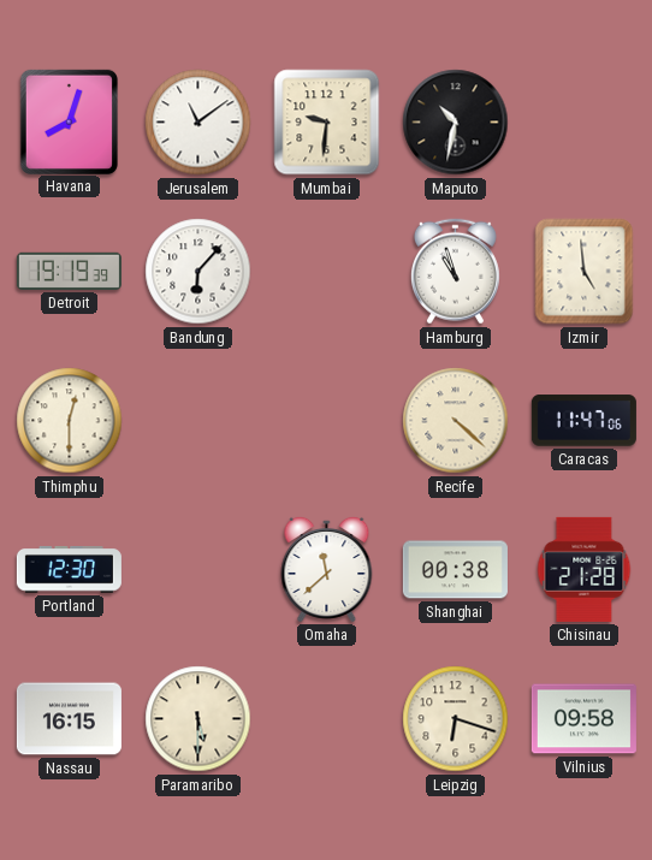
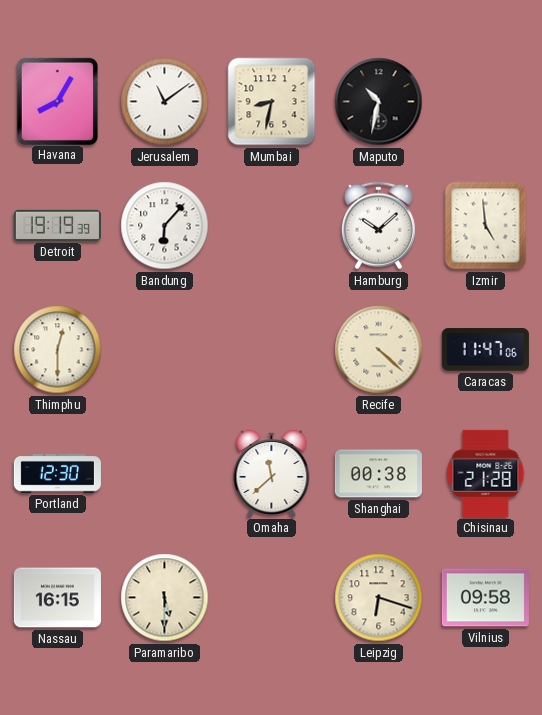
Havana: 8:03 -> 8:05
Mumbai: 9:31 -> 8:32
Hamburg: 10:57 -> 10:08
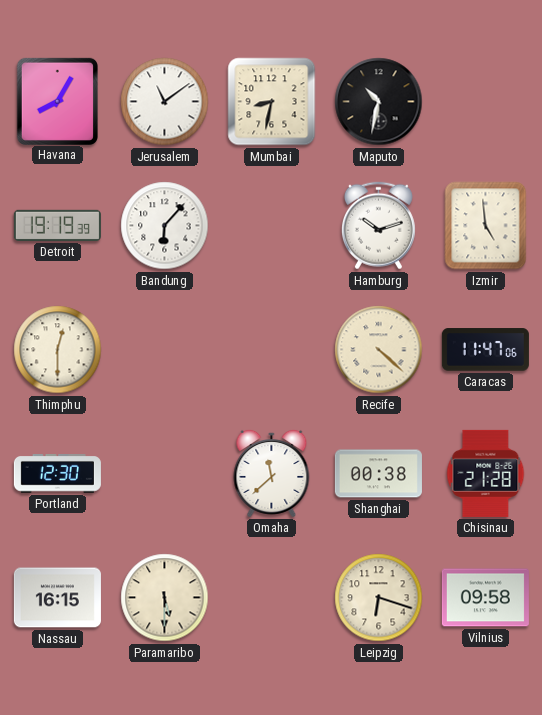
Hamburg: 10:08 -> 10:12
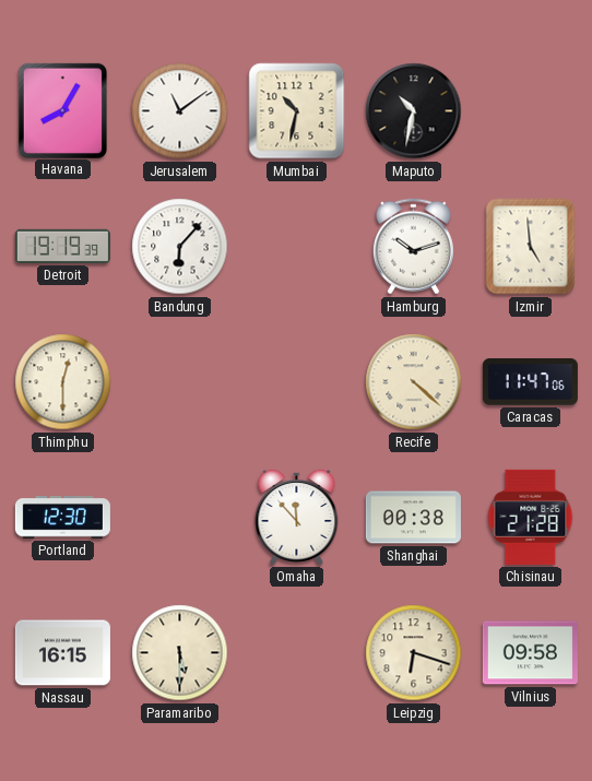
Mumbai: 8:32 -> 10:32
Omaha: 11:38 -> 11:53
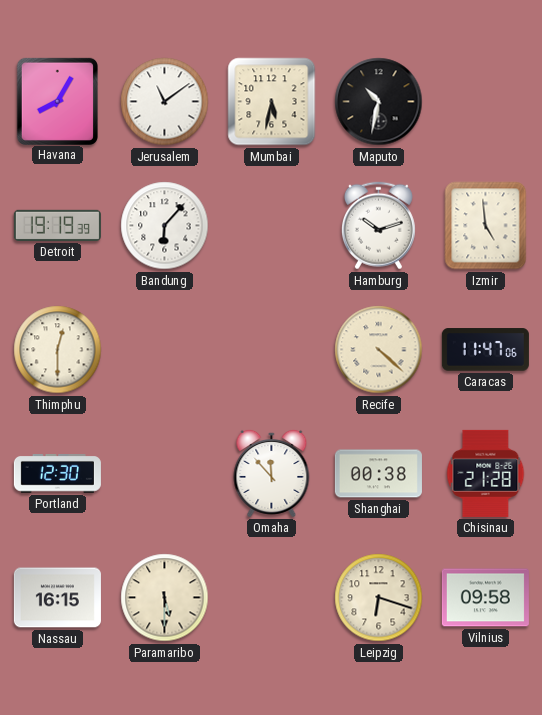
Mumbai: 10:32 -> 5:32
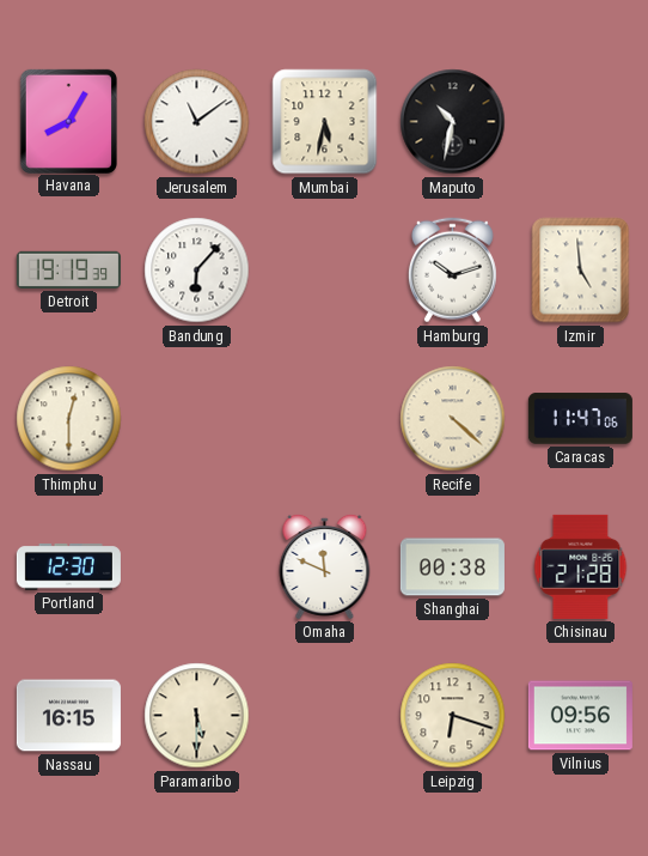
Omaha: 11:53 -> 11:49
Vilnius: 09:58 -> 09:56
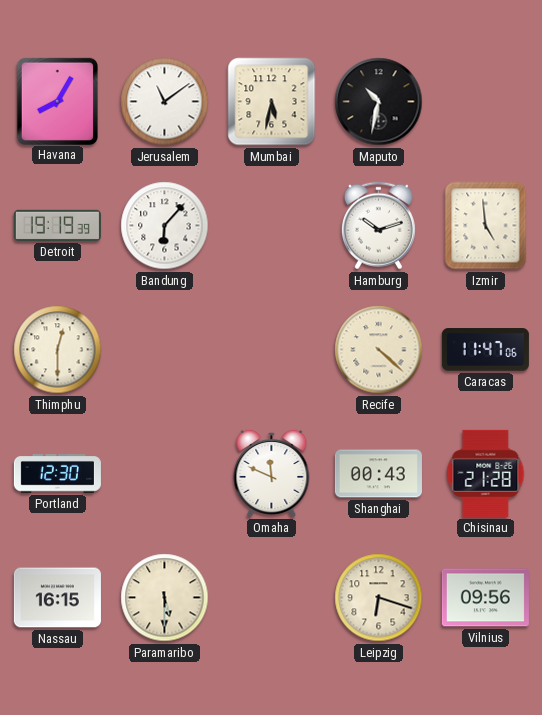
Shanghai: 00:38 -> 00:43
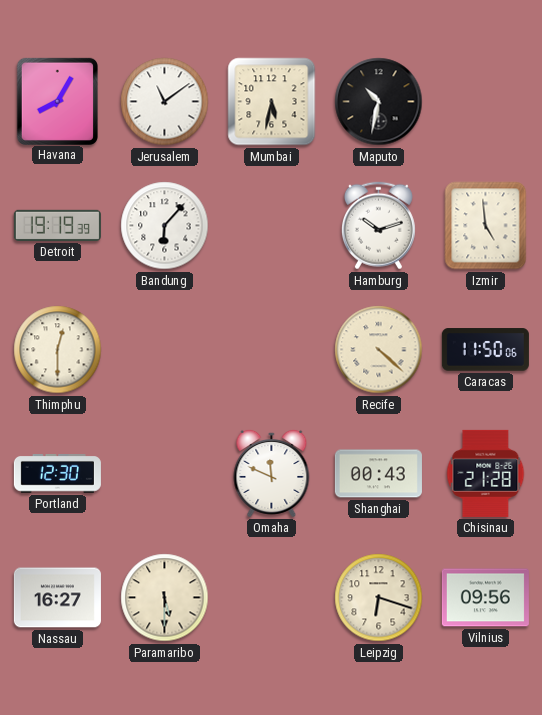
Caracas: 11:47 -> 11:50
Nassau: 16:15 -> 16:27
